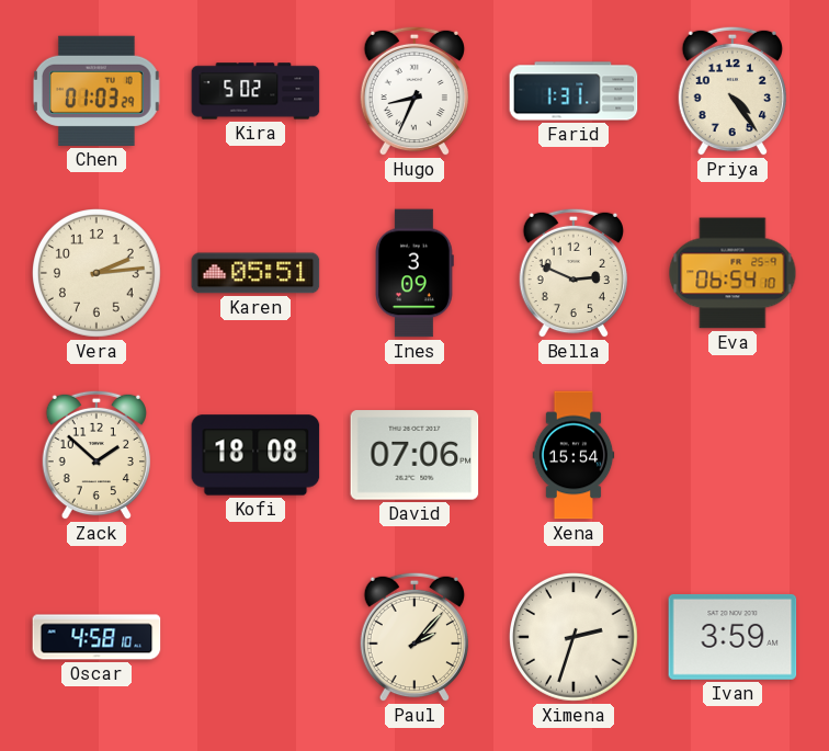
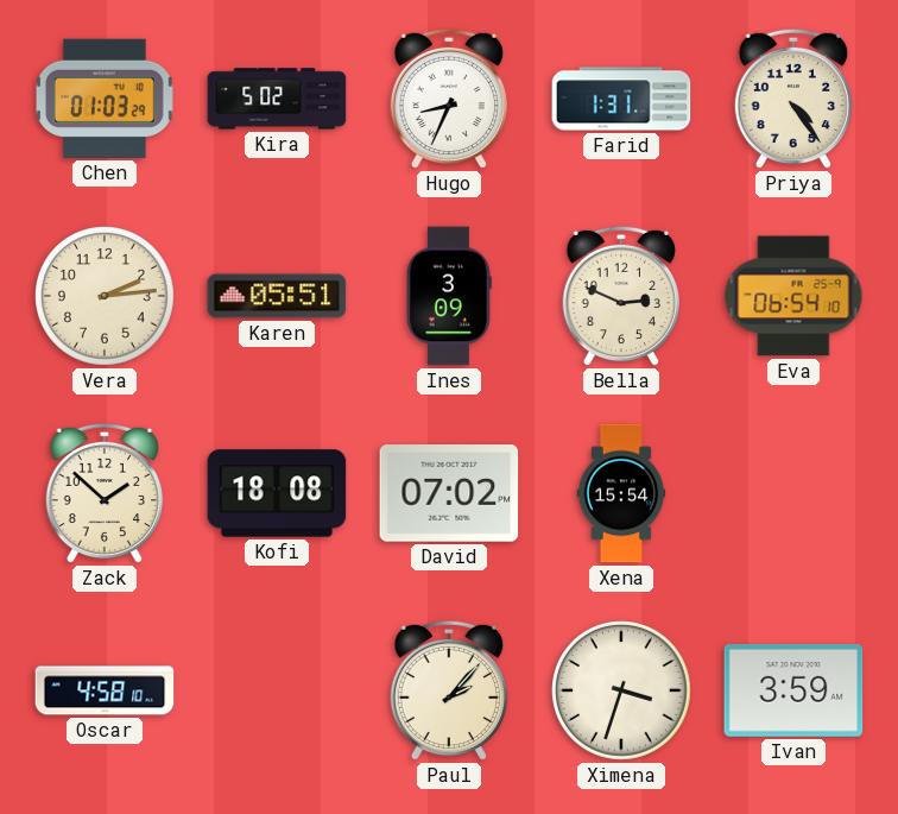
David: 07:06 -> 07:02
Ximena: 2:33 -> 3:33
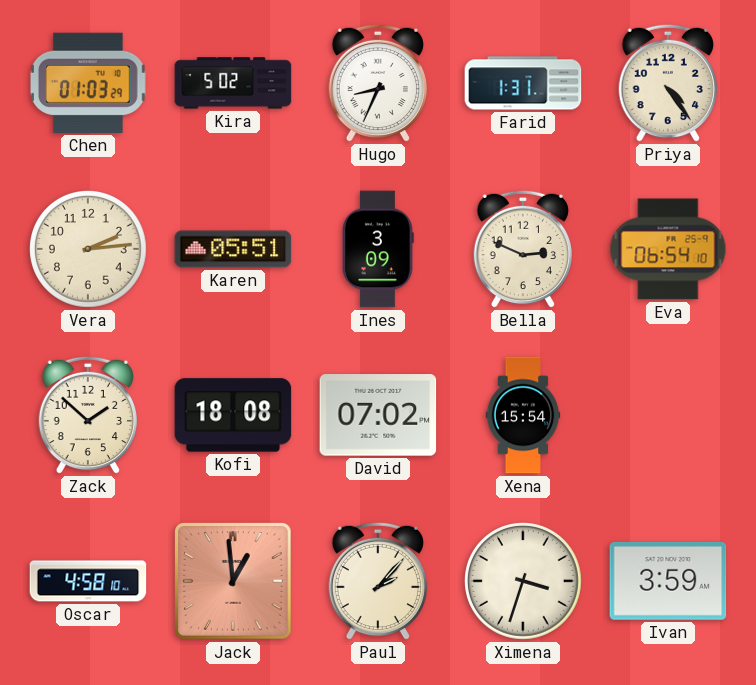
Jack: none -> 12:59
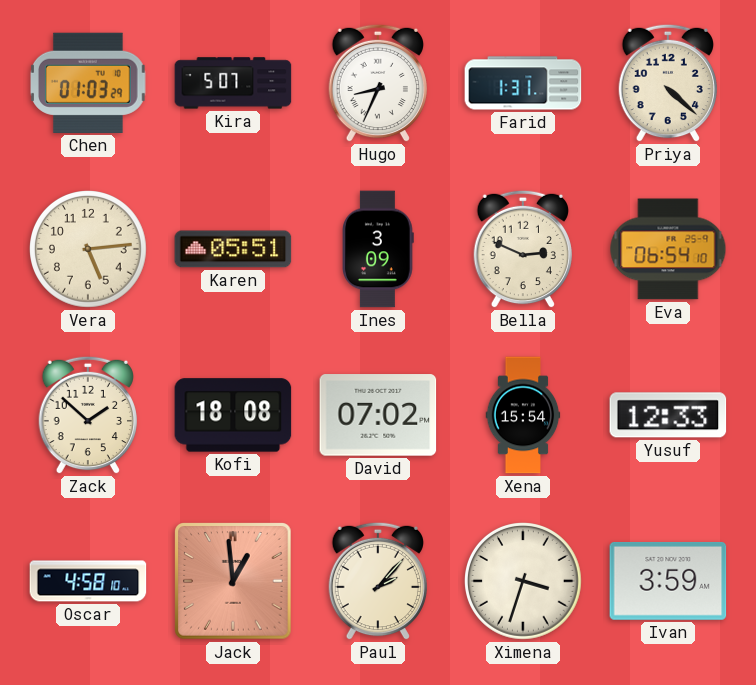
Kira: 5:02 -> 5:07
Priya: 4:24 -> 4:22
Vera: 2:14 -> 5:14
Yusuf: none -> 12:33
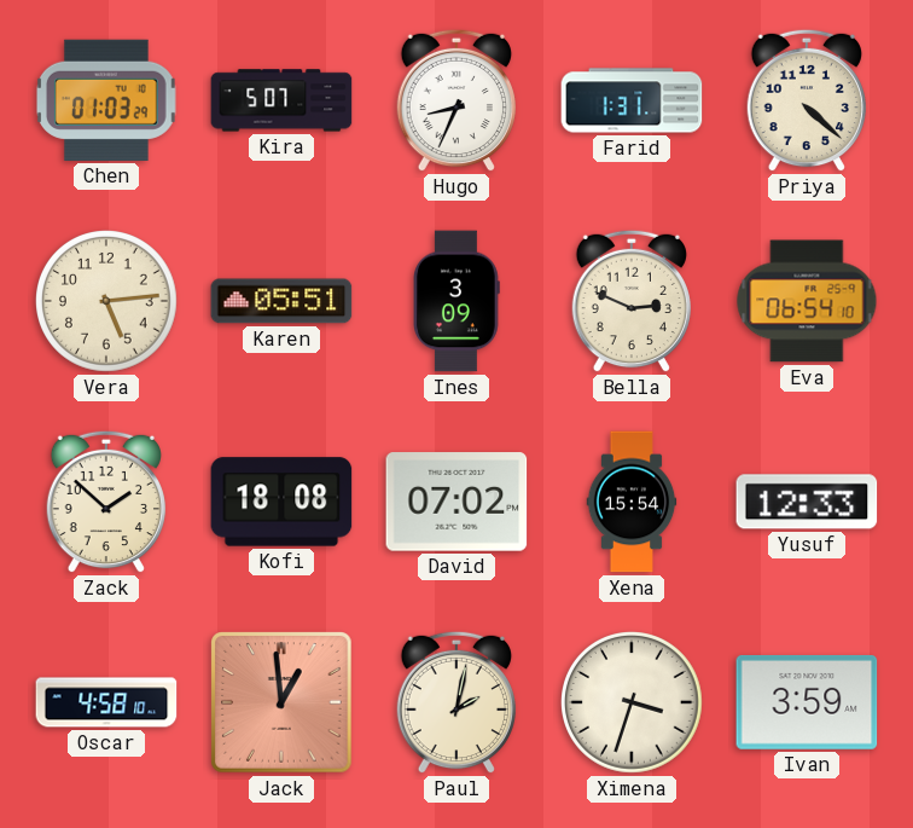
Paul: 2:07 -> 2:02
